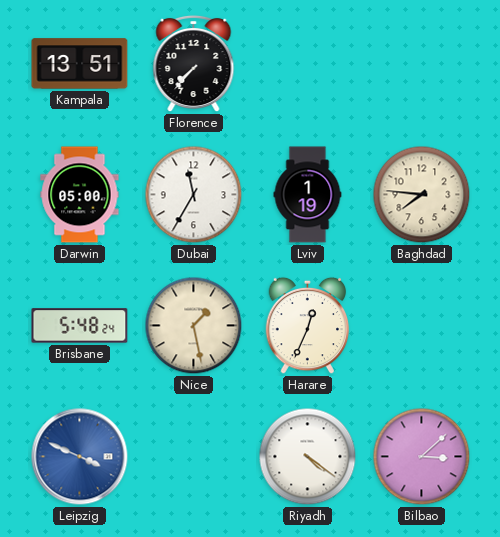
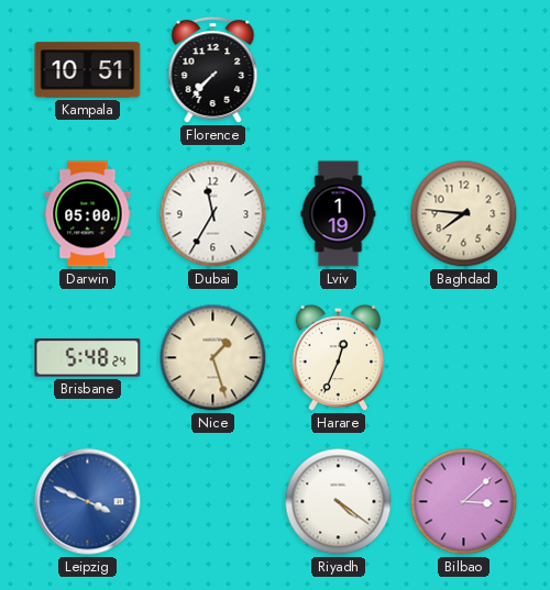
Kampala: 13:51 -> 10:51
Nice: 1:28 -> 1:27
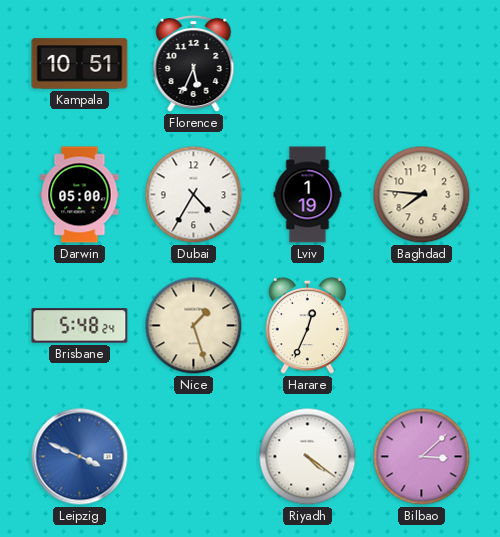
Florence: 7:37 -> 5:34
Dubai: 11:35 -> 4:35
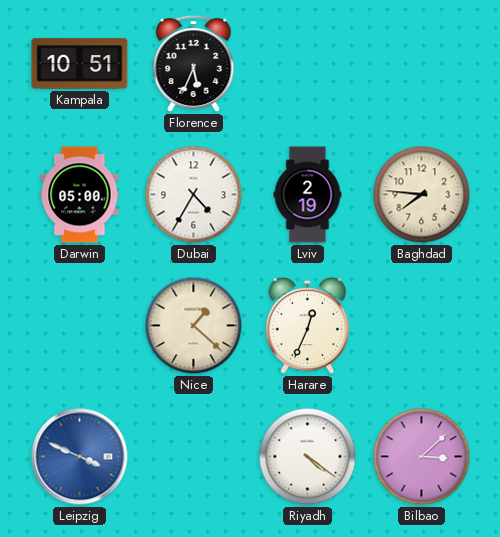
Lviv: 1:19 -> 2:19
Brisbane: 5:48 -> none
Nice: 1:27 -> 1:22
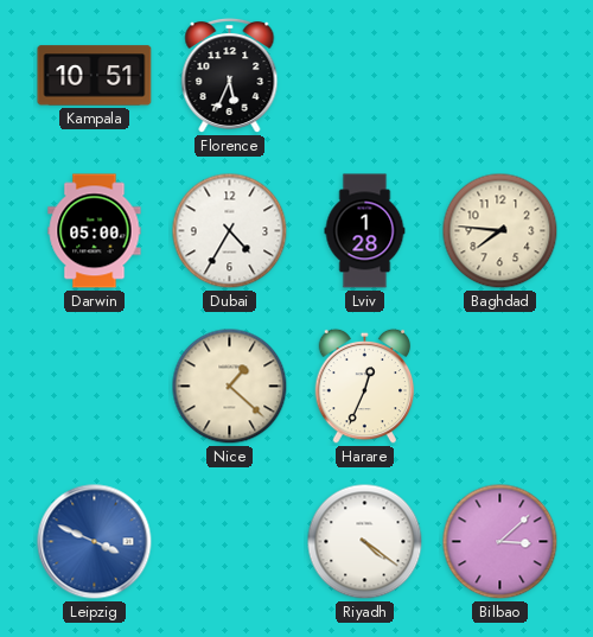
Lviv: 2:19 -> 1:28
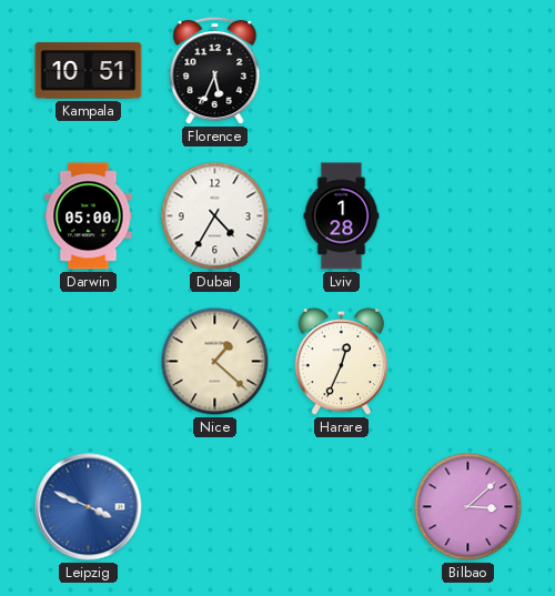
Baghdad: 7:46 -> none
Riyadh: 4:21 -> none
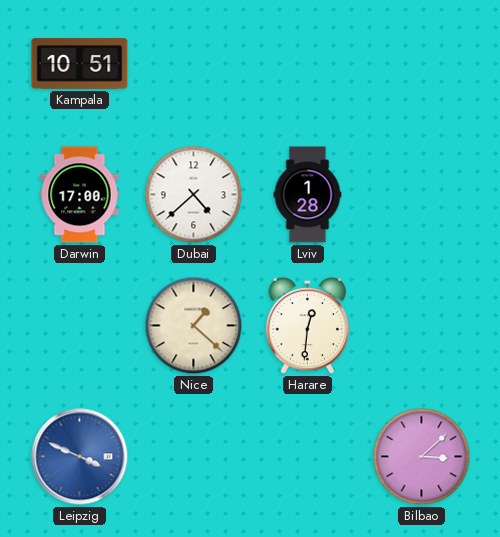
Florence: 5:34 -> none
Darwin: 05:00 -> 17:00
Dubai: 4:35 -> 4:38
Harare: 12:34 -> 12:31
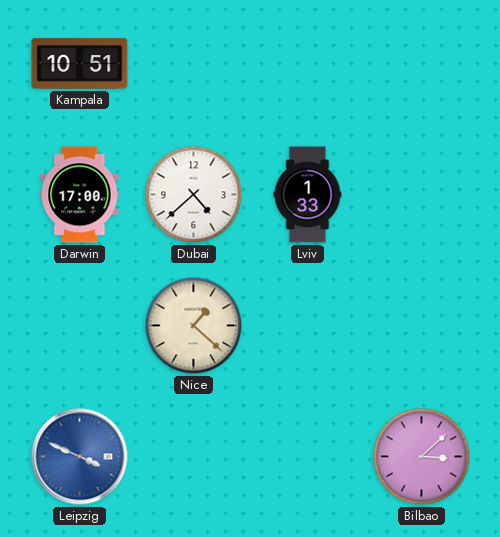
Lviv: 1:28 -> 1:33
Harare: 12:31 -> none
